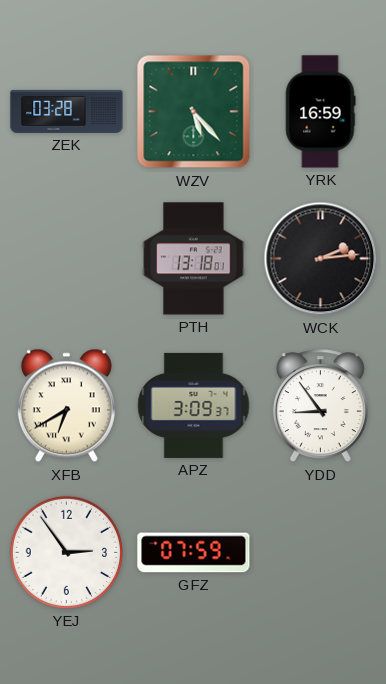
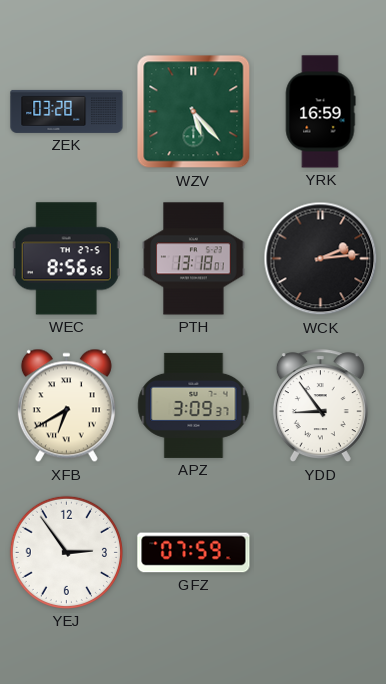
WEC: none -> 8:56
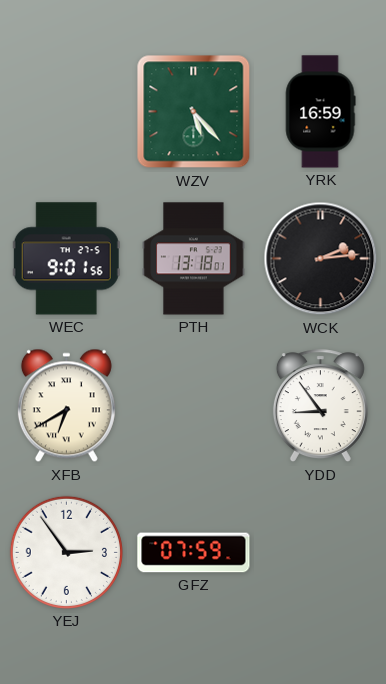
ZEK: 03:28 -> none
WEC: 8:56 -> 9:01
APZ: 3:09 -> none
